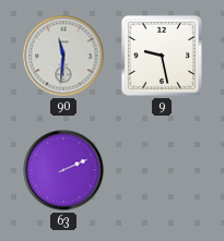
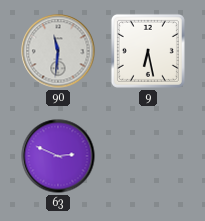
9: 9:28 -> 6:28
63: 2:11 -> 2:49
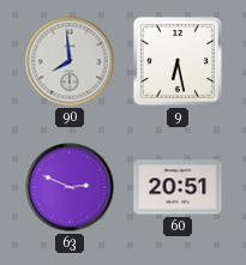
90: 11:31 -> 7:59
60: none -> 20:51
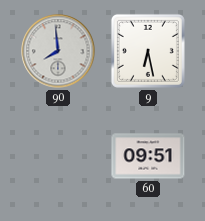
63: 2:49 -> none
60: 20:51 -> 09:51
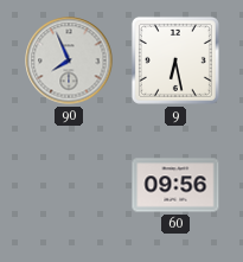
90: 7:59 -> 7:56
60: 09:51 -> 09:56
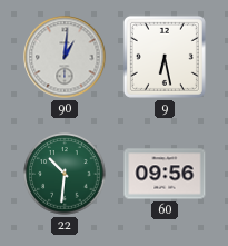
90: 7:56 -> 1:01
22: none -> 10:31
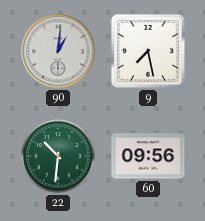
9: 6:28 -> 7:28
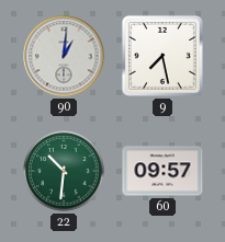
60: 09:56 -> 09:57
